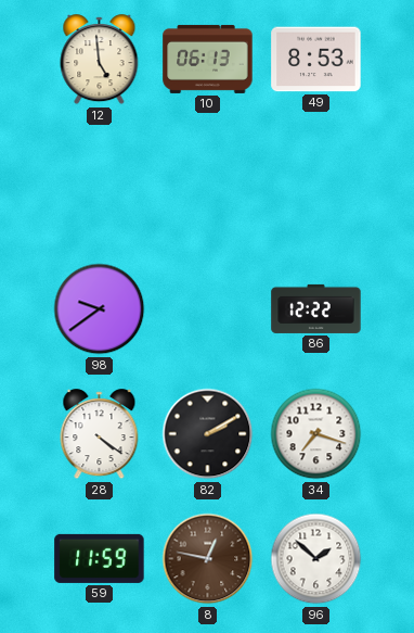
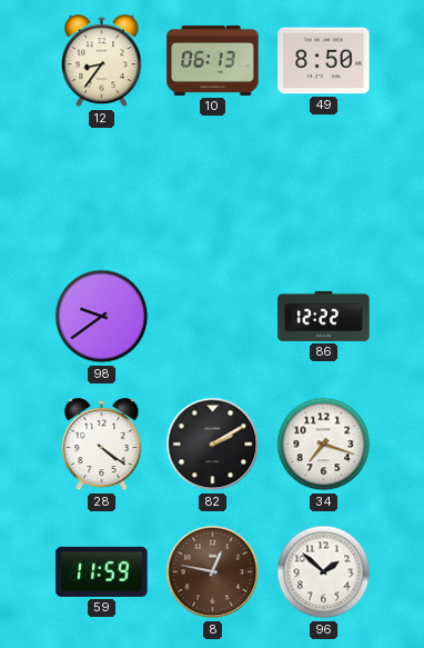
12: 4:59 -> 8:36
49: 8:53 -> 8:50
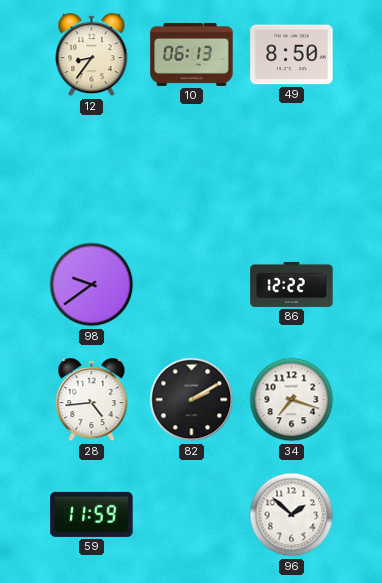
28: 4:21 -> 4:44
8: 12:47 -> none
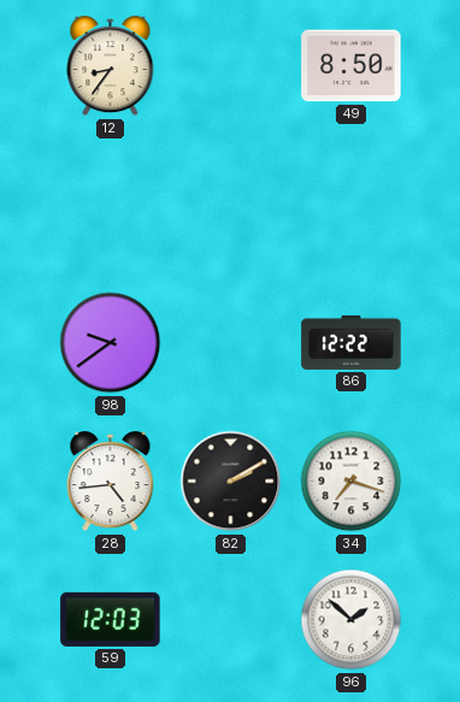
10: 06:13 -> none
59: 11:59 -> 12:03
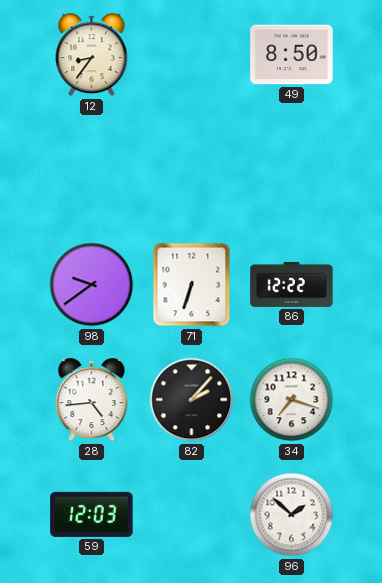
71: none -> 6:33
82: 2:10 -> 2:07
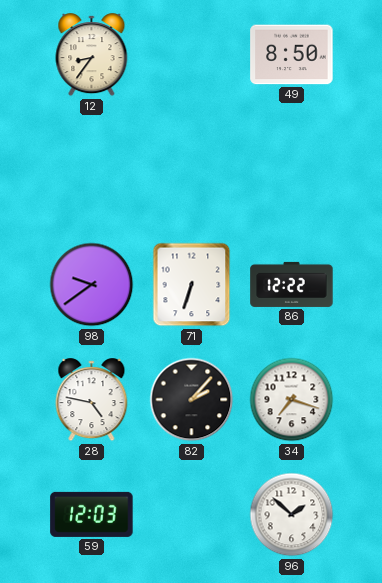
28: 4:44 -> 4:47
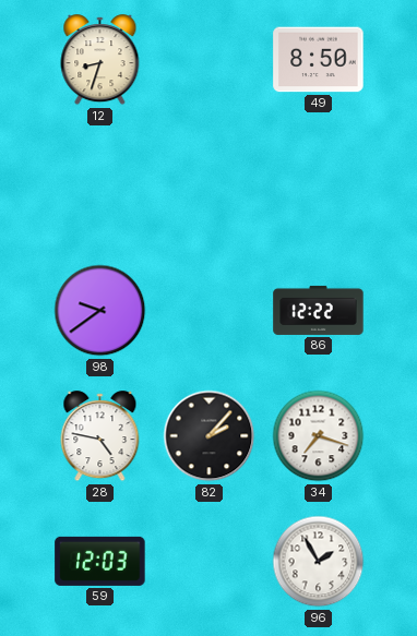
12: 8:36 -> 8:33
71: 6:33 -> none
96: 1:52 -> 1:55
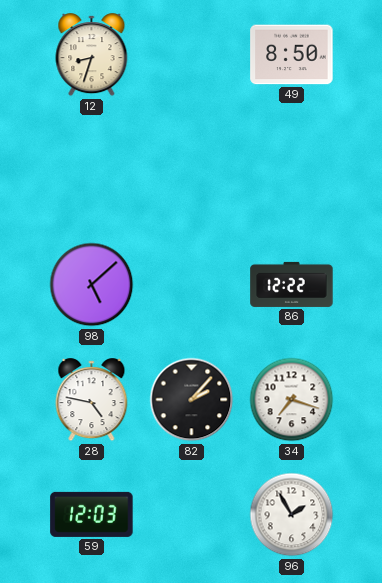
98: 9:39 -> 5:08
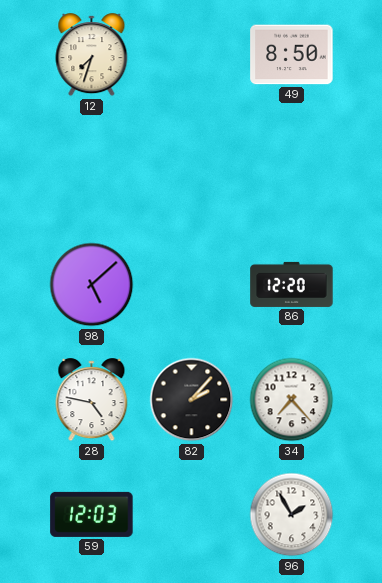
12: 8:33 -> 7:33
86: 12:22 -> 12:20
34: 7:18 -> 7:23
